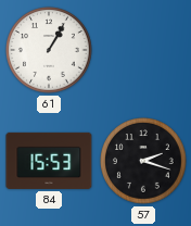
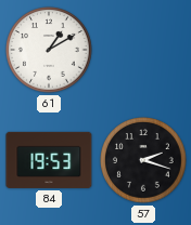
61: 1:05 -> 1:10
84: 15:53 -> 19:53
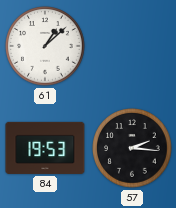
61: 1:10 -> 1:08
57: 2:18 -> 2:16
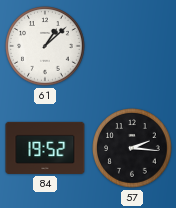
84: 19:53 -> 19:52
